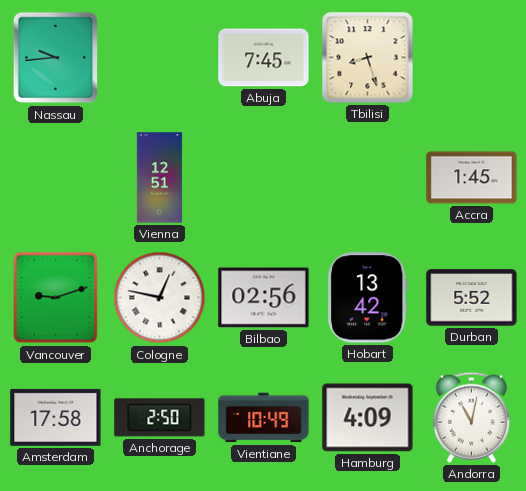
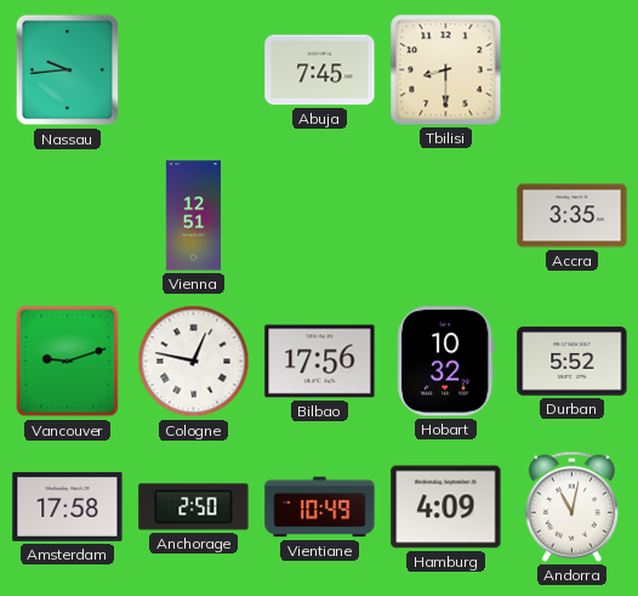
Tbilisi: 8:27 -> 8:30
Accra: 1:45 -> 3:35
Bilbao: 02:56 -> 17:56
Hobart: 13:42 -> 10:32
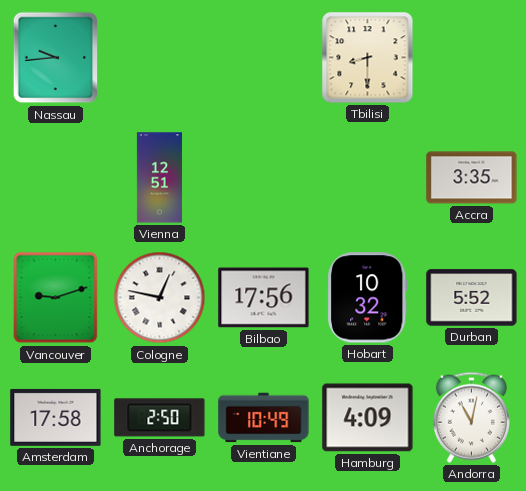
Abuja: 7:45 -> none
